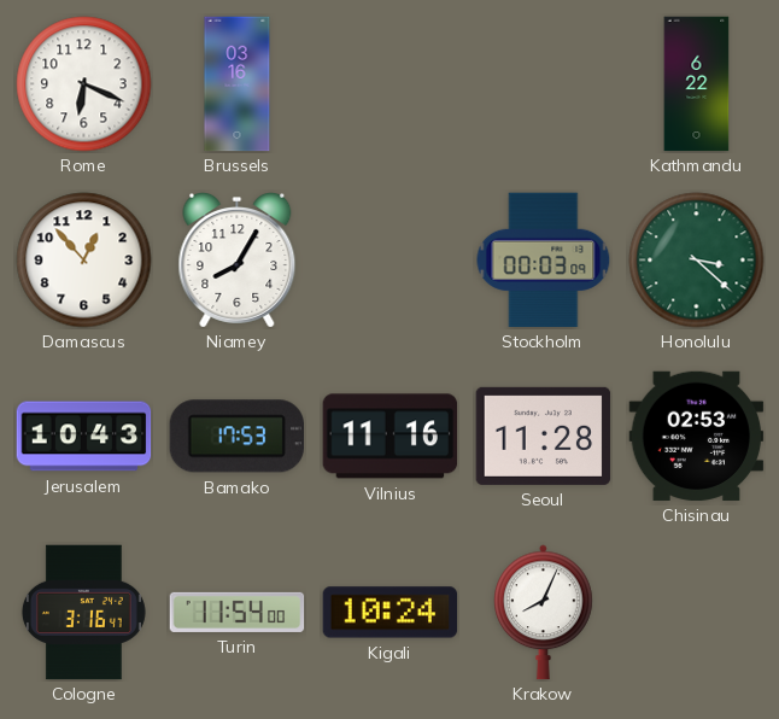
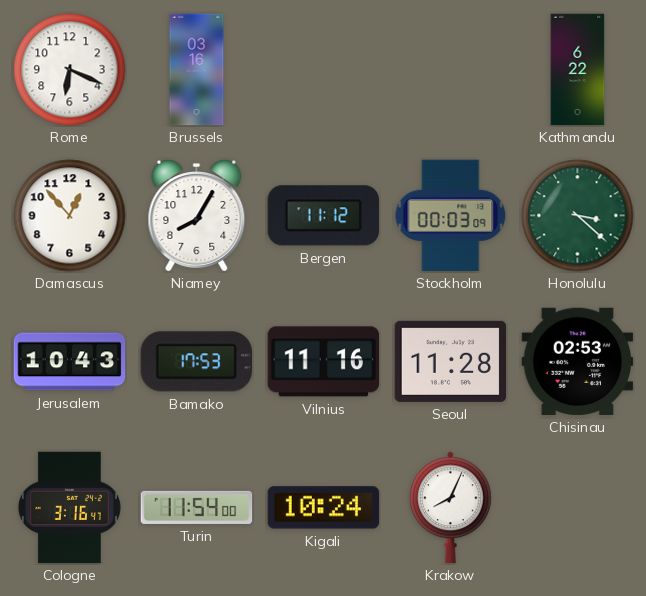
Bergen: none -> 11:12
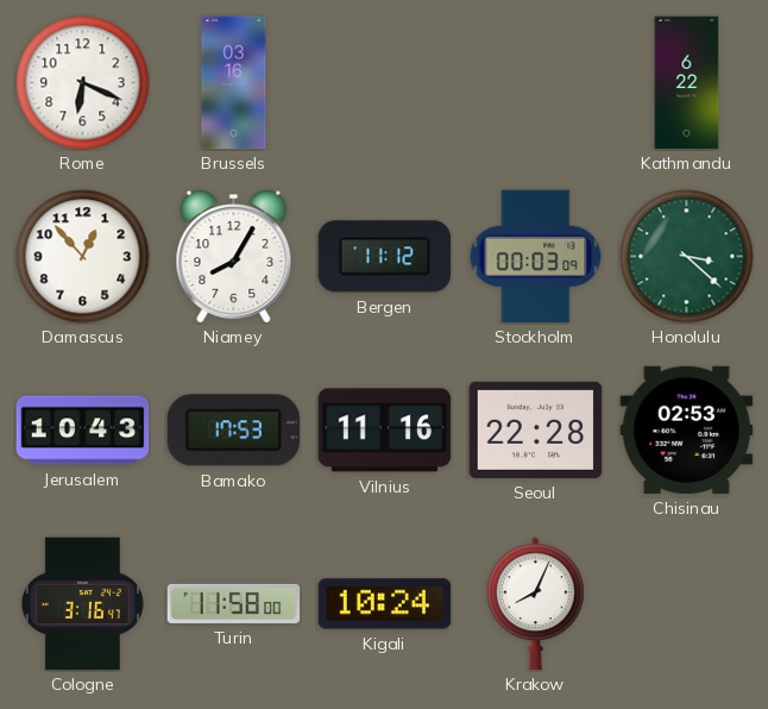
Seoul: 11:28 -> 22:28
Turin: 11:54 -> 11:58
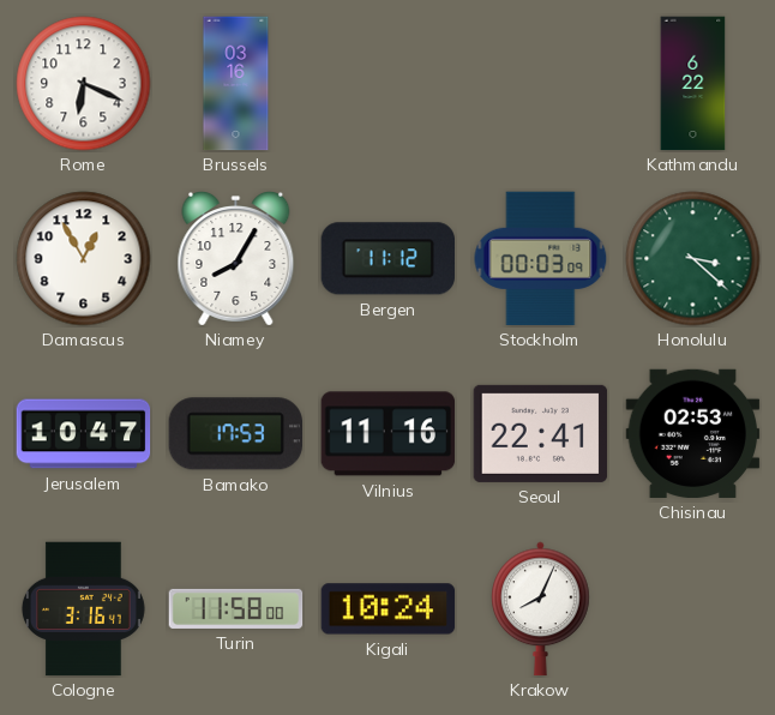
Damascus: 12:53 -> 12:55
Jerusalem: 10:43 -> 10:47
Seoul: 22:28 -> 22:41
